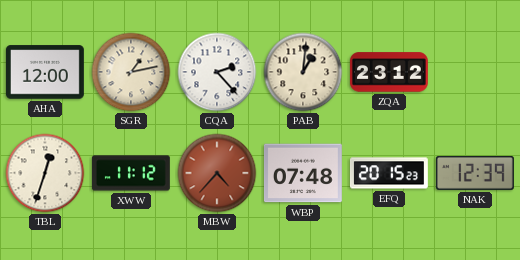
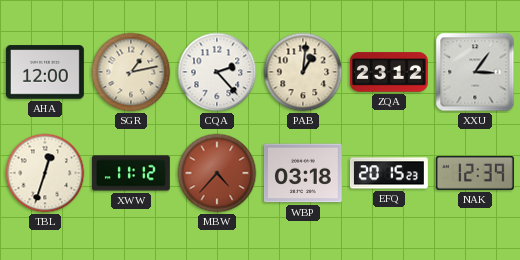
XXU: none -> 3:06
WBP: 07:48 -> 03:18
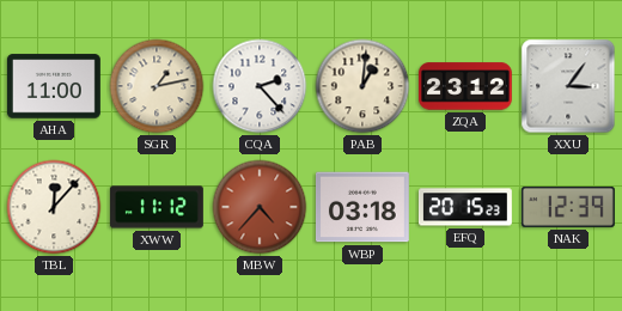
AHA: 12:00 -> 11:00
TBL: 12:33 -> 12:07
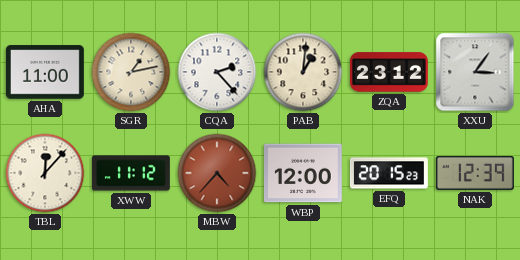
WBP: 03:18 -> 12:00
